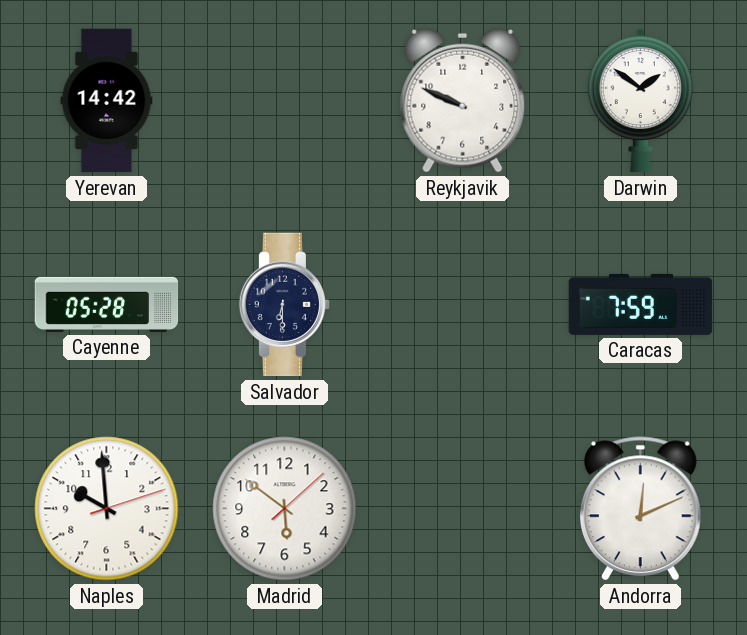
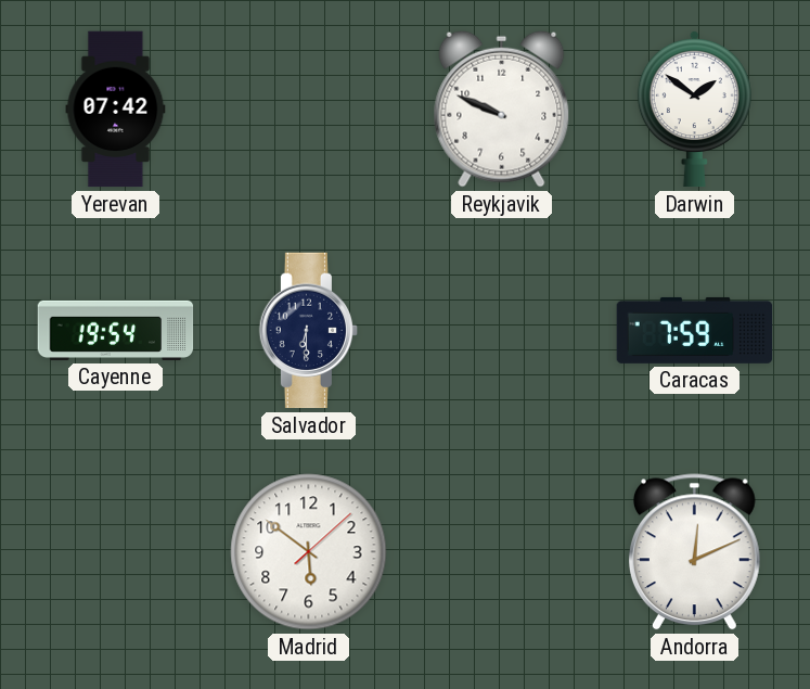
Yerevan: 14:42 -> 07:42
Cayenne: 05:28 -> 19:54
Naples: 9:59 -> none
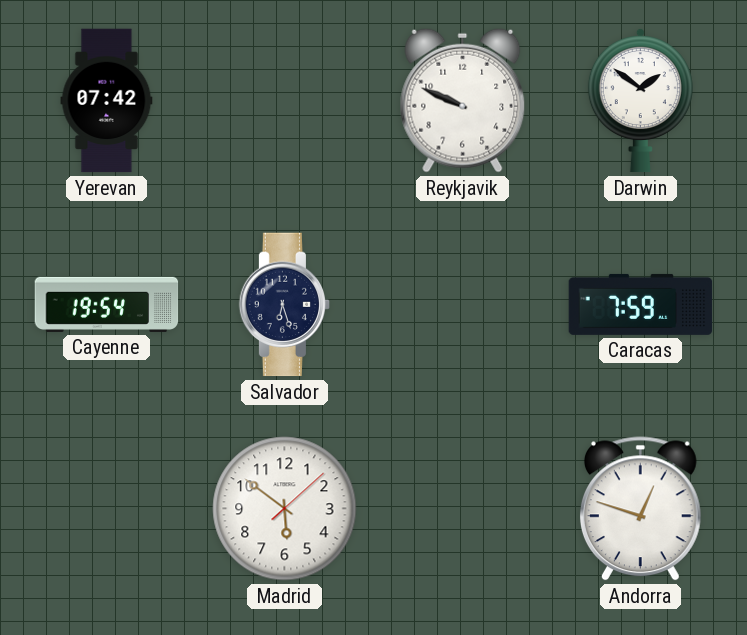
Salvador: 6:30 -> 6:27
Andorra: 12:11 -> 12:48
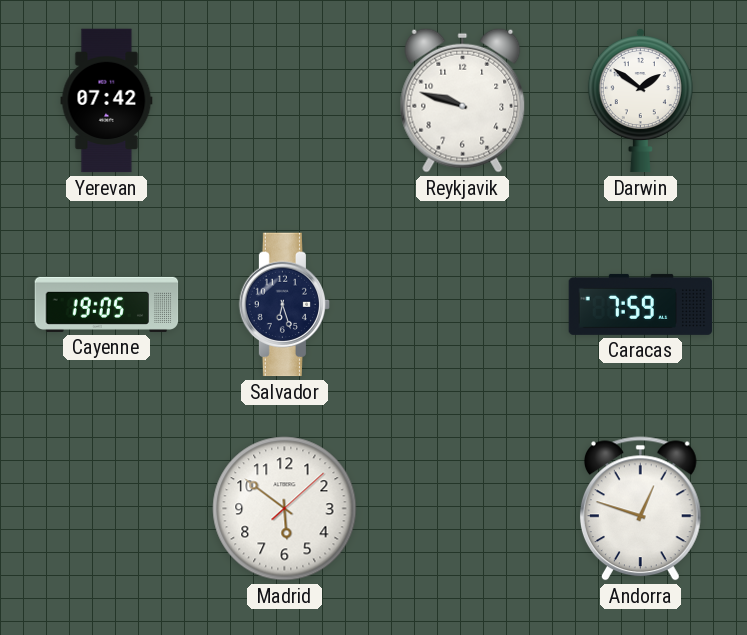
Reykjavik: 9:49 -> 9:48
Cayenne: 19:54 -> 19:05
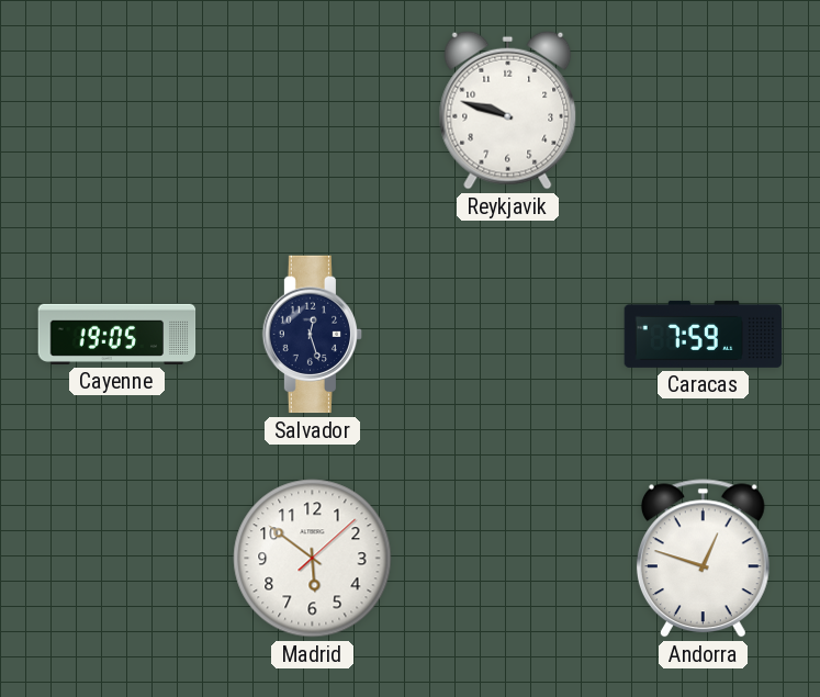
Yerevan: 07:42 -> none
Darwin: 1:51 -> none
Salvador: 6:27 -> 12:27
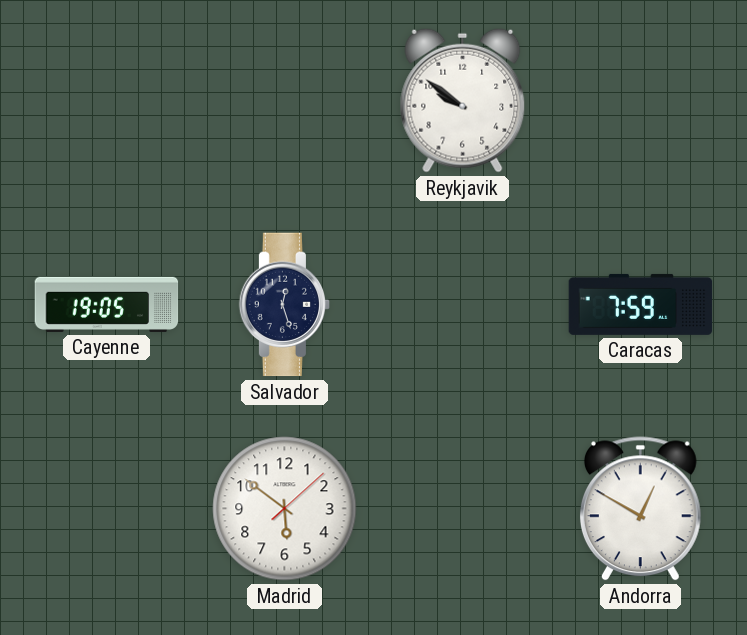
Reykjavik: 9:48 -> 9:51
Andorra: 12:48 -> 12:50
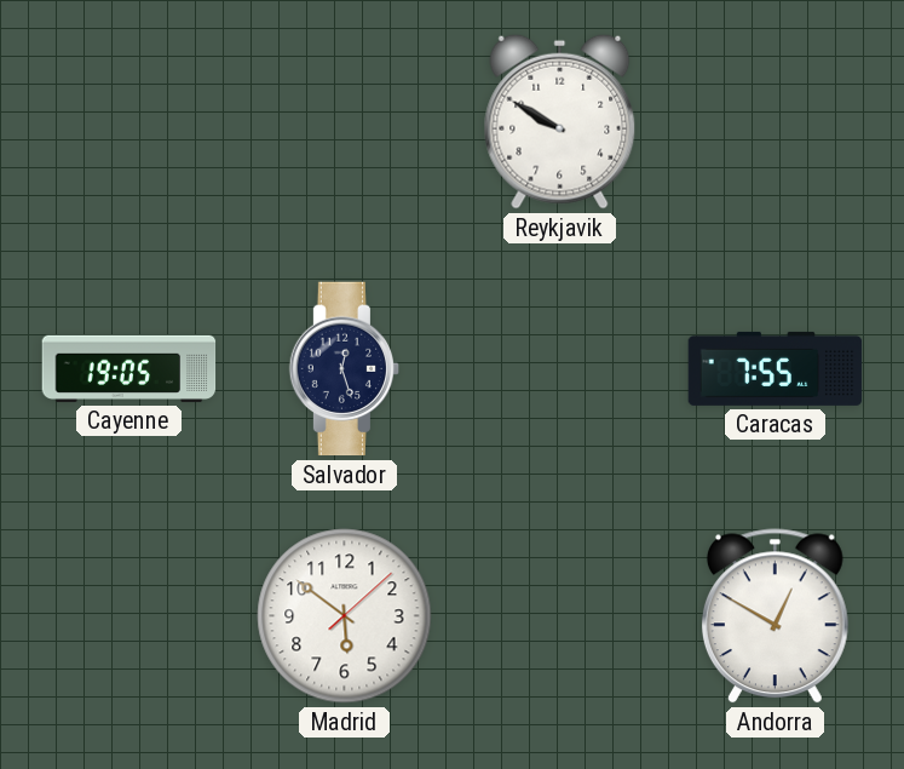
Reykjavik: 9:51 -> 9:50
Caracas: 7:59 -> 7:55
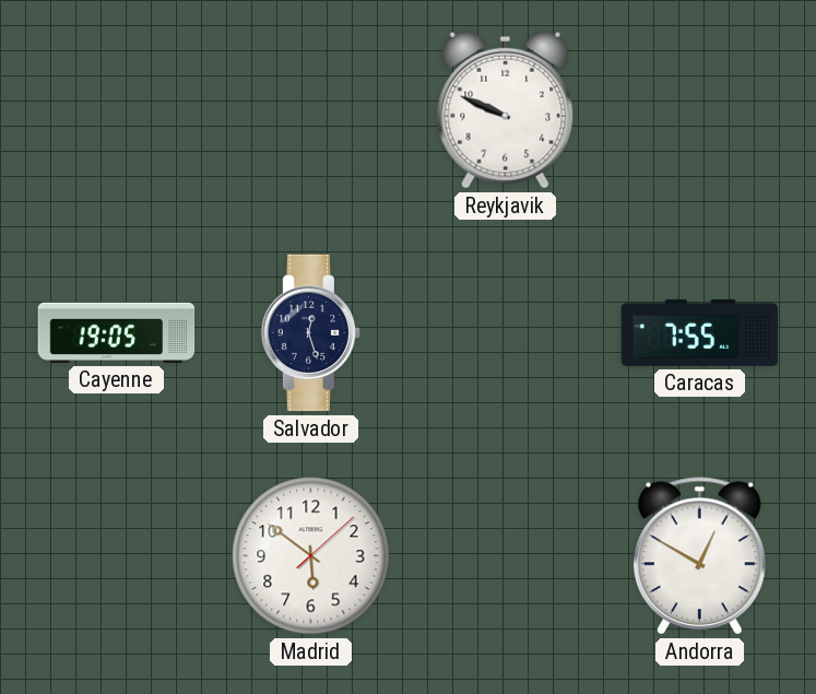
Reykjavik: 9:50 -> 9:49
